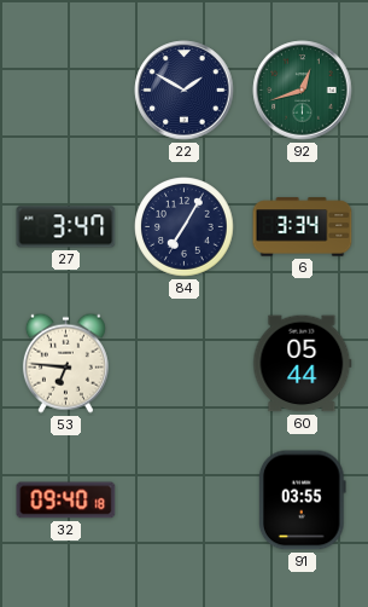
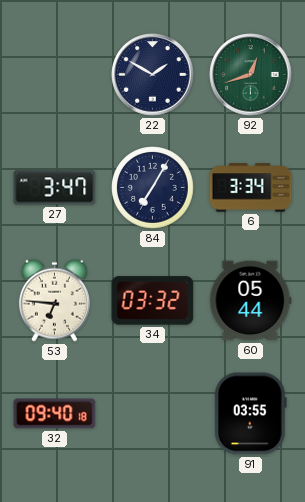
34: none -> 03:32
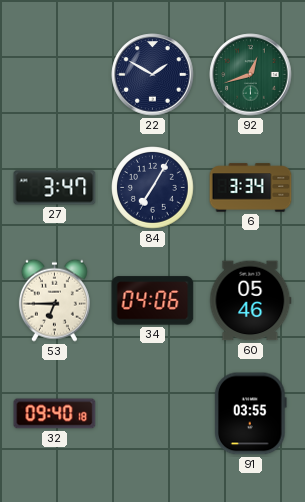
53: 6:46 -> 6:45
34: 03:32 -> 04:06
60: 05:44 -> 05:46
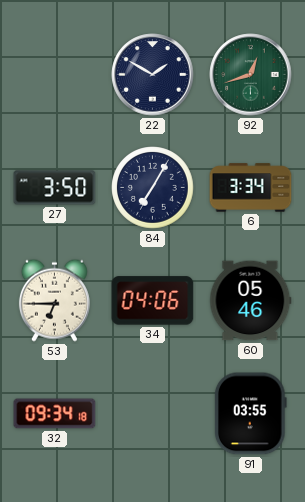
27: 3:47 -> 3:50
32: 09:40 -> 09:34
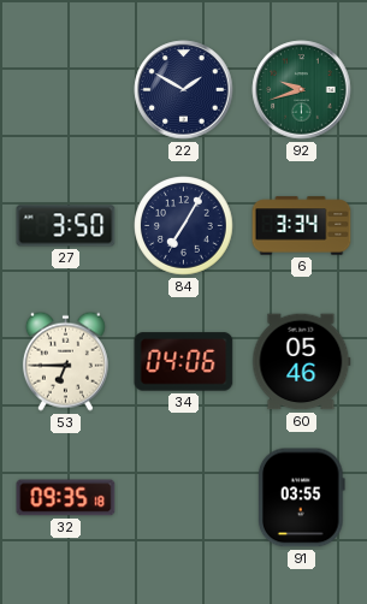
92: 12:42 -> 9:42
32: 09:34 -> 09:35
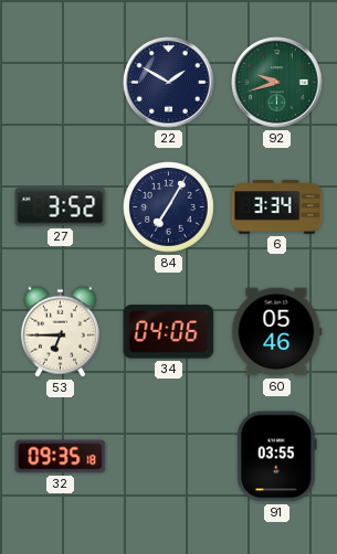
27: 3:50 -> 3:52
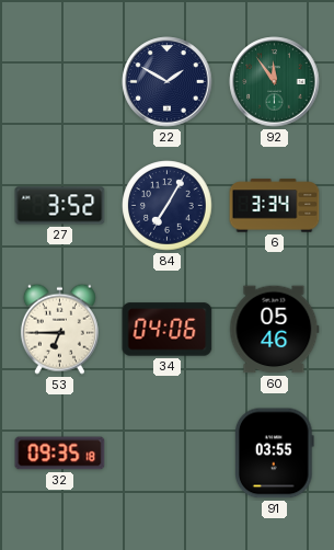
92: 9:42 -> 11:54
